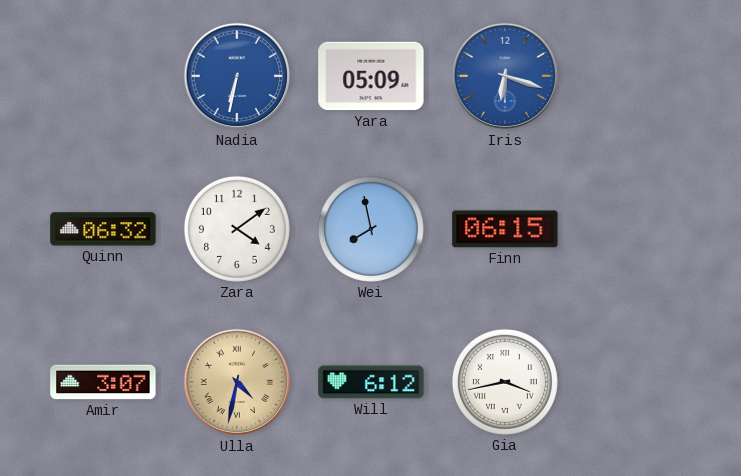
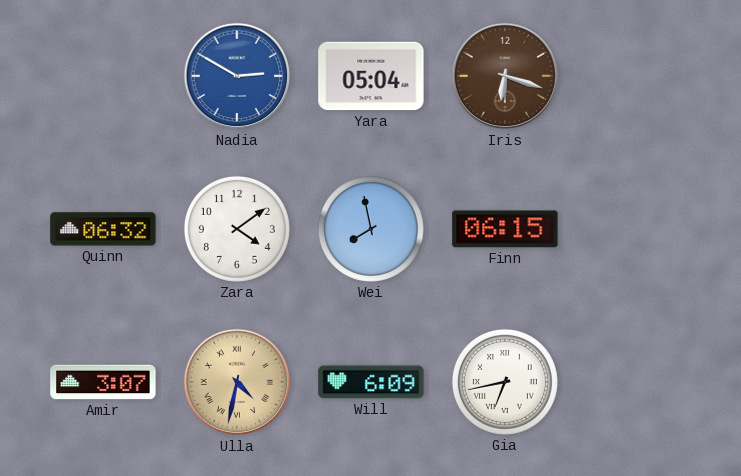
Nadia: 6:32 -> 2:50
Yara: 05:09 -> 05:04
Iris dial: blue -> brown
Will: 6:12 -> 6:09
Gia: 3:43 -> 6:43
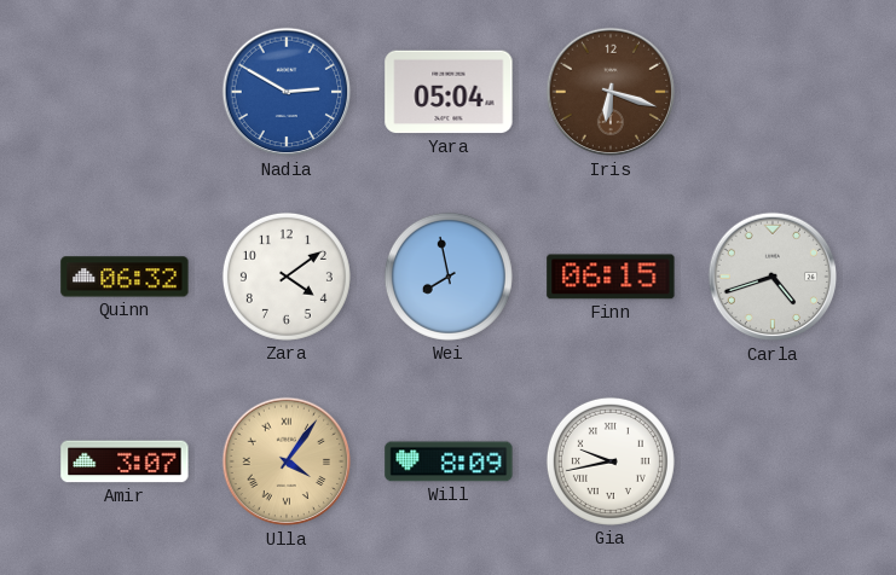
Carla: none -> 4:42
Ulla: 4:32 -> 4:06
Will: 6:09 -> 8:09
Gia: 6:43 -> 9:43
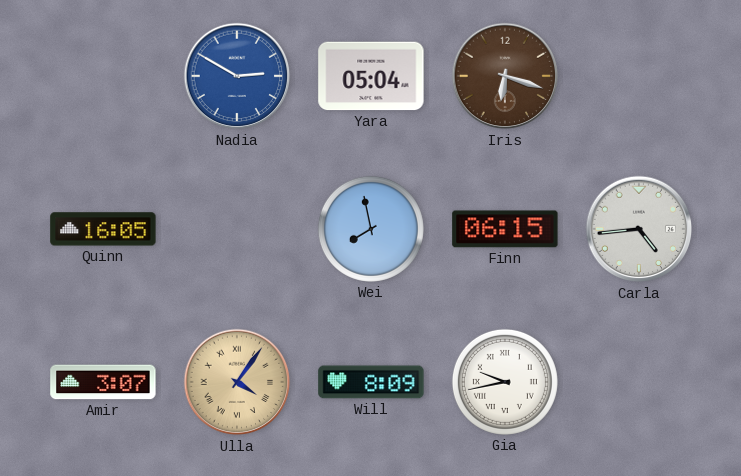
Quinn: 06:32 -> 16:05
Zara: 4:09 -> none
Carla: 4:42 -> 4:44
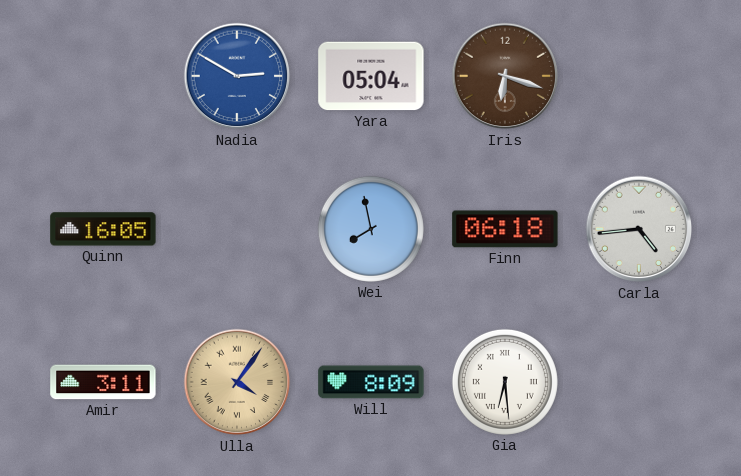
Finn: 06:15 -> 06:18
Amir: 3:07 -> 3:11
Gia: 9:43 -> 6:29
